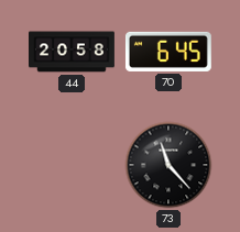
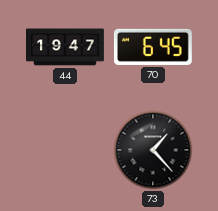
44: 20:58 -> 19:47
73: 11:23 -> 1:23
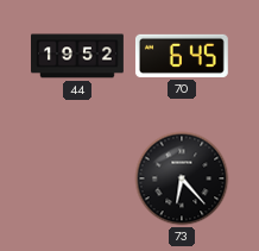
44: 19:47 -> 19:52
73: 1:23 -> 6:23
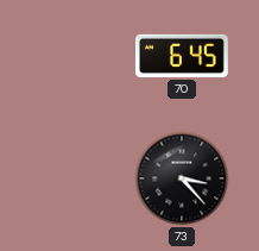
44: 19:52 -> none
73: 6:23 -> 3:23
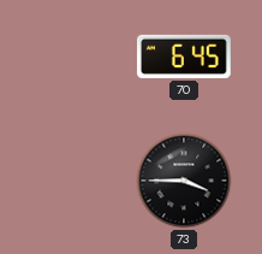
73: 3:23 -> 3:45
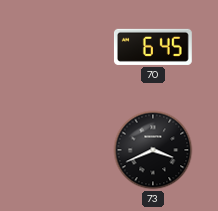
73: 3:45 -> 3:41
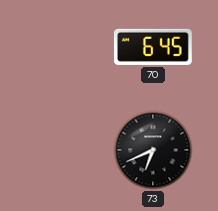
73: 3:41 -> 6:41
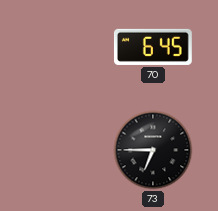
73: 6:41 -> 6:45
